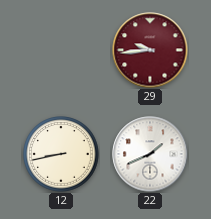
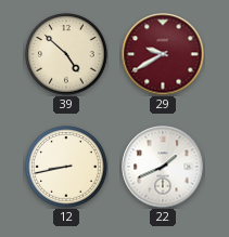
39: none -> 4:52
29: 9:44 -> 9:40
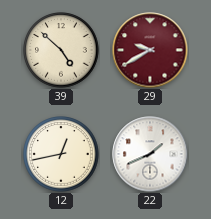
12: 8:43 -> 12:43
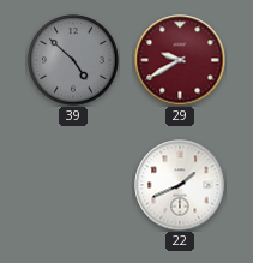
39 dial: cream -> grey
12: 12:43 -> none
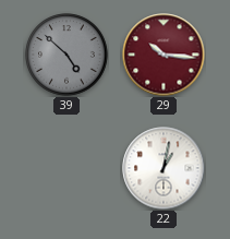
29: 9:40 -> 10:16
22: 1:41 -> 1:02
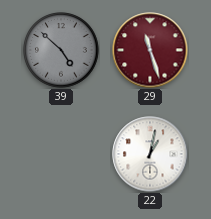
29: 10:16 -> 11:27
